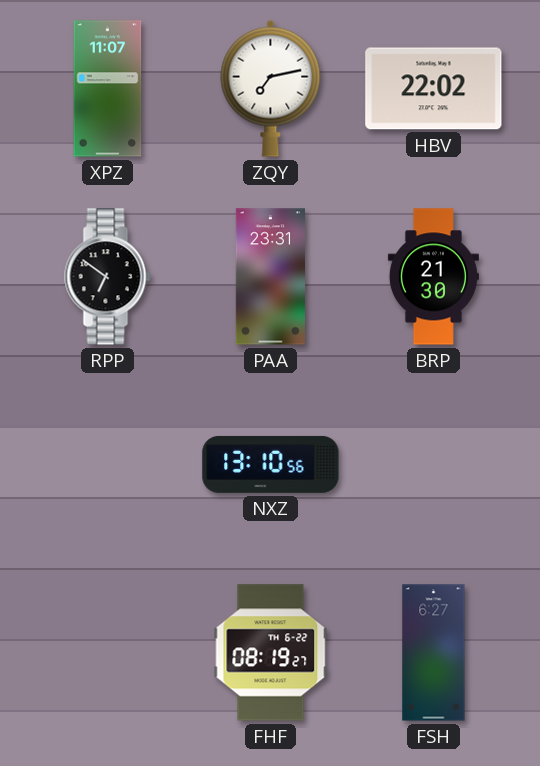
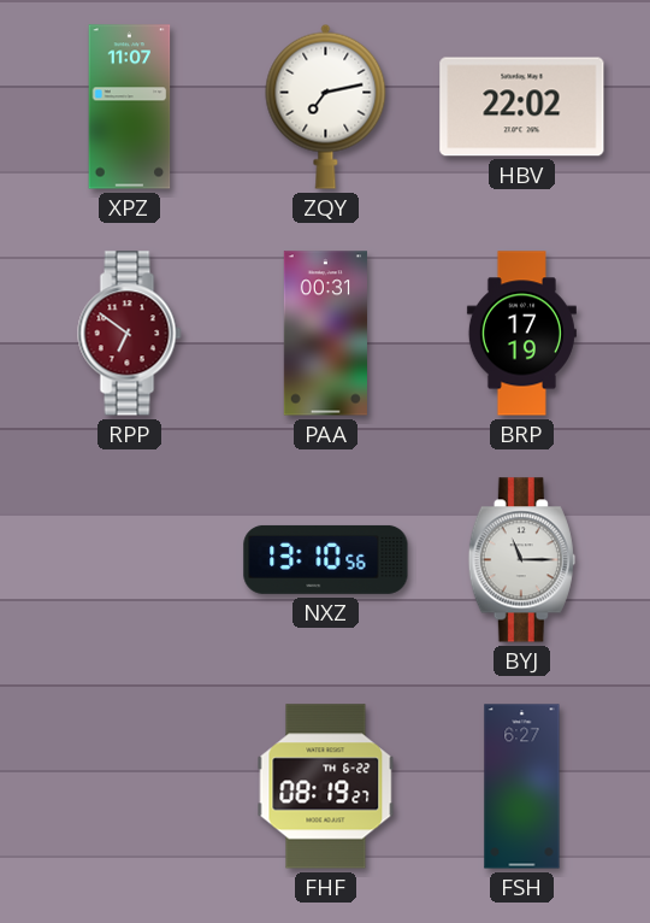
RPP dial: black -> burgundy
PAA: 23:31 -> 00:31
BRP: 21:30 -> 17:19
BYJ: none -> 11:15
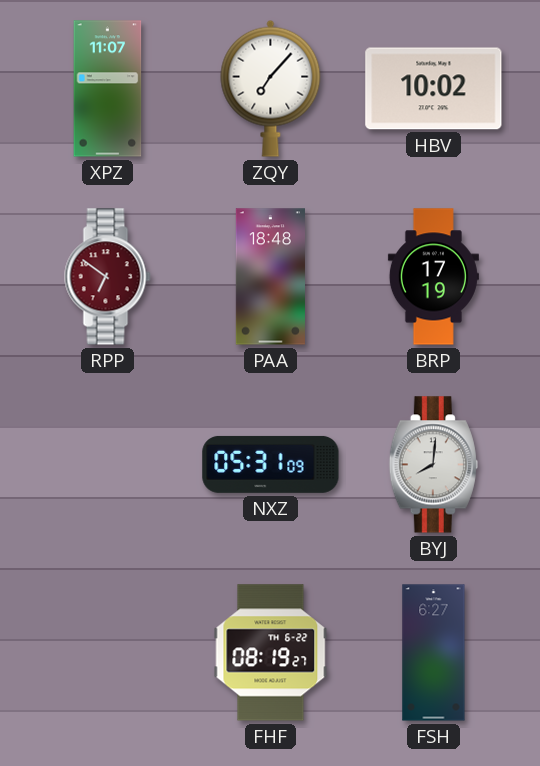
ZQY: 7:13 -> 7:07
HBV: 22:02 -> 10:02
PAA: 00:31 -> 18:48
NXZ: 13:10 -> 05:31
BYJ: 11:15 -> 8:01
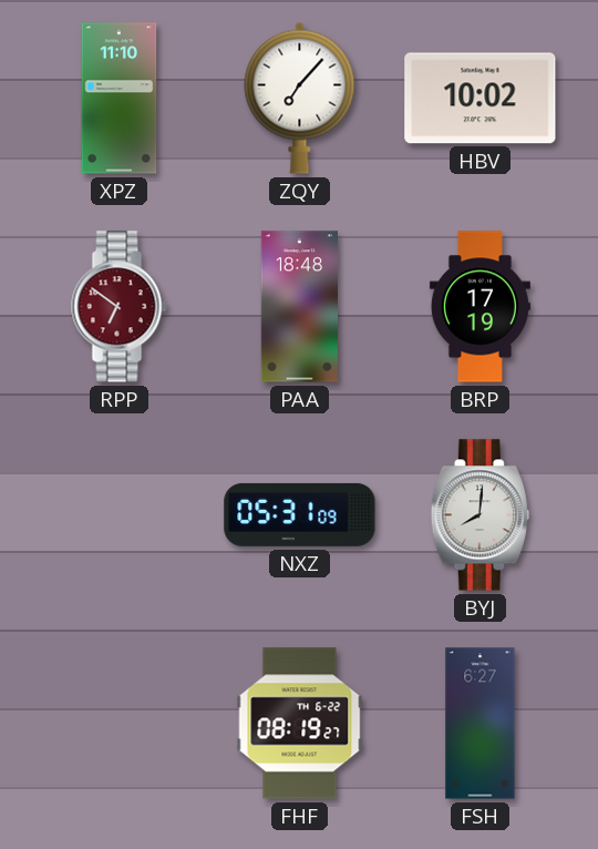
XPZ: 11:07 -> 11:10
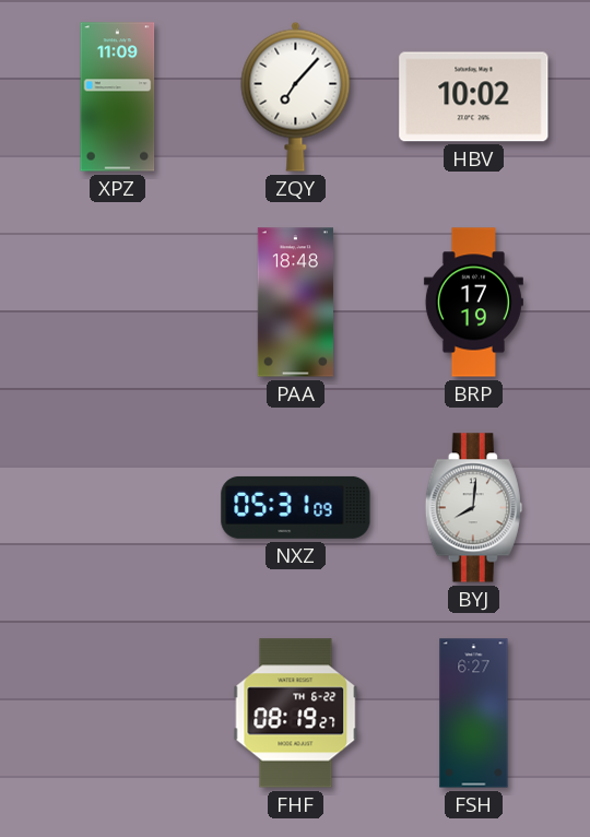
XPZ: 11:10 -> 11:09
RPP: 6:51 -> none
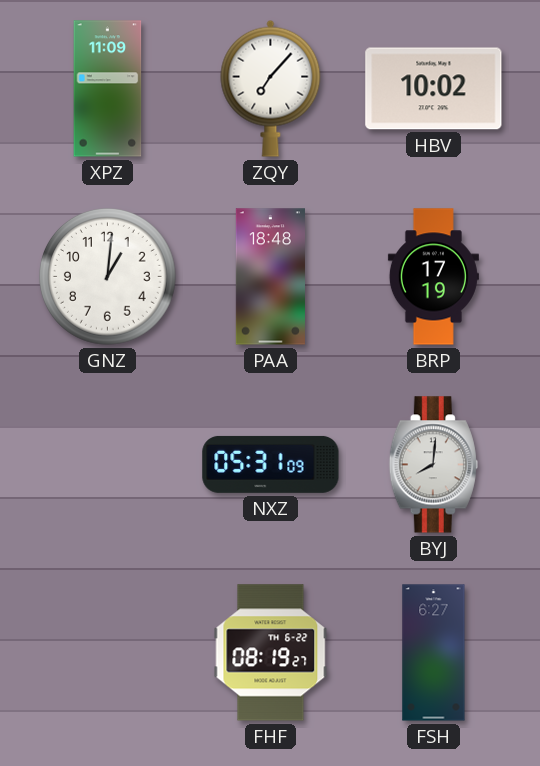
GNZ: none -> 1:01
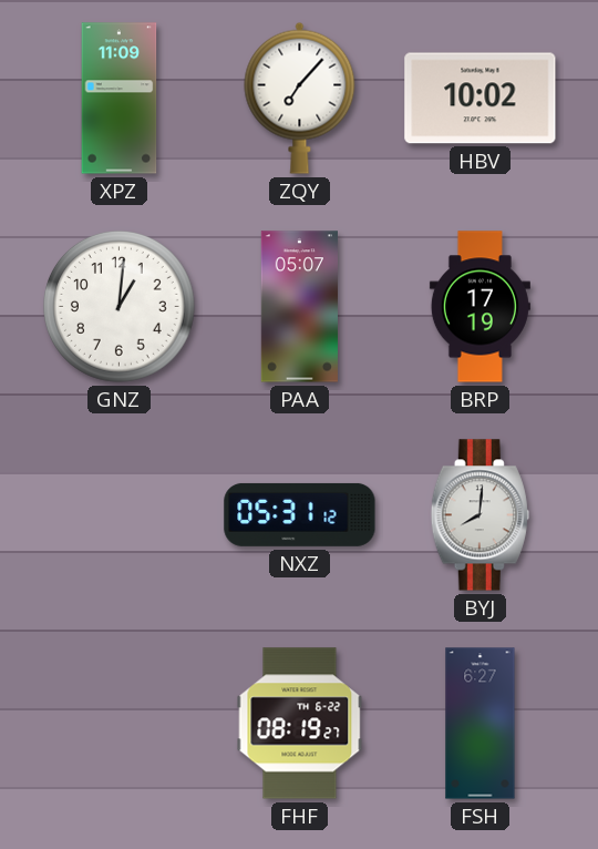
PAA: 18:48 -> 05:07
NXZ: 05:31:09 -> 05:31:12
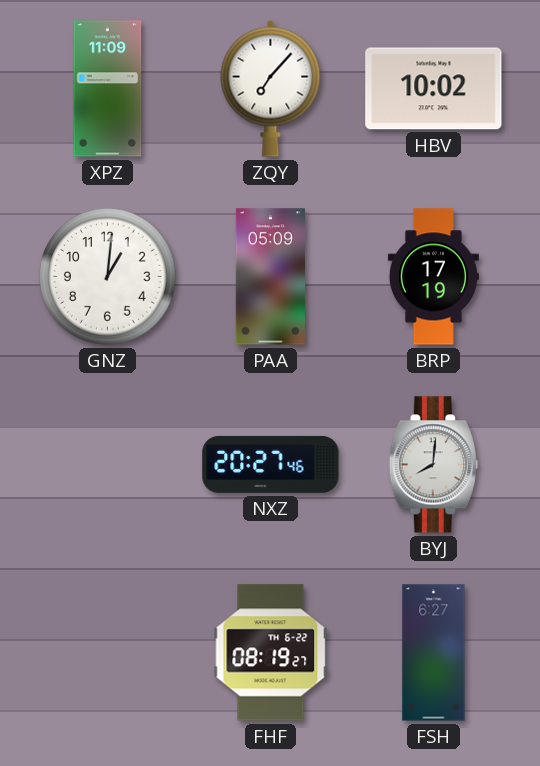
PAA: 05:07 -> 05:09
NXZ: 05:31 -> 20:27
